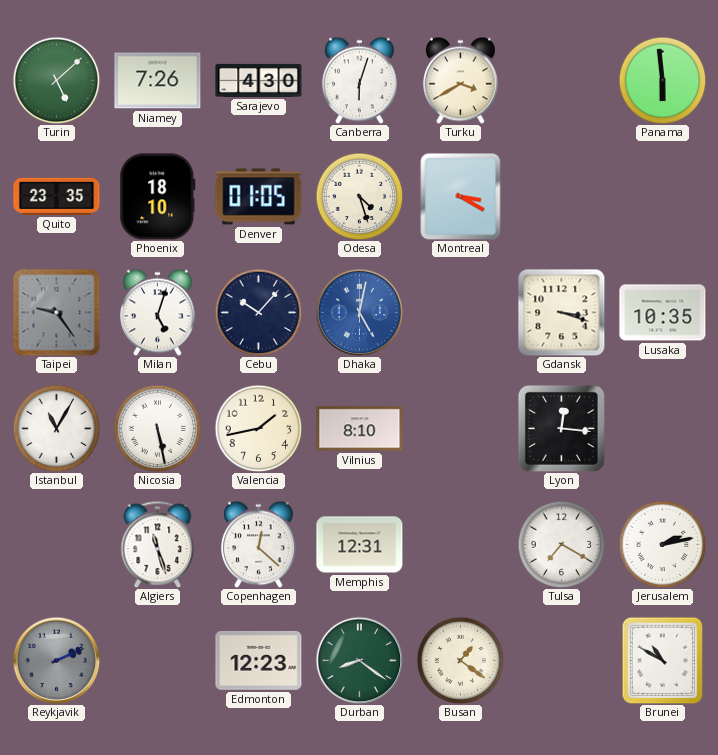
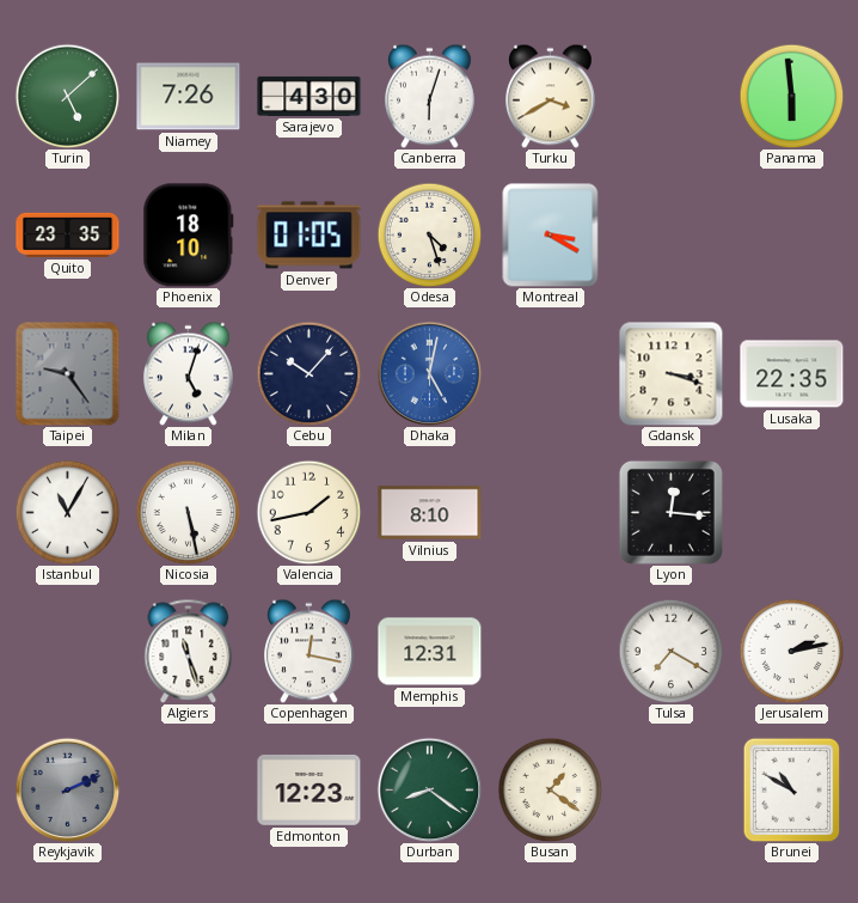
Lusaka: 10:35 -> 22:35
Copenhagen: 12:22 -> 12:17
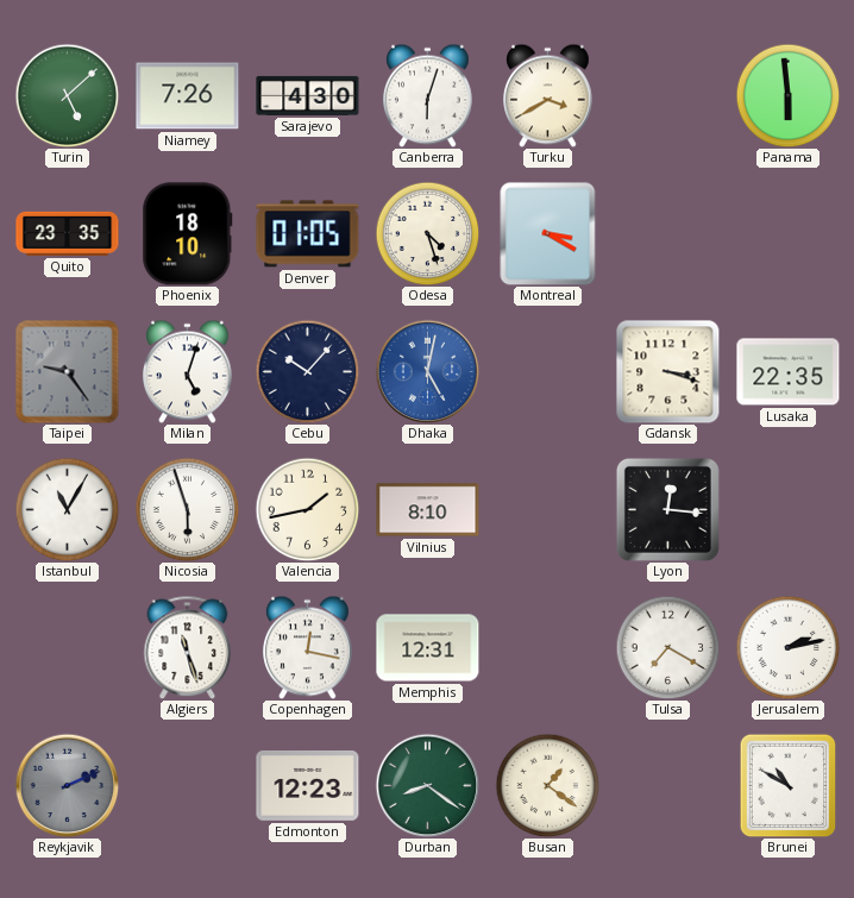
Nicosia: 5:28 -> 5:57
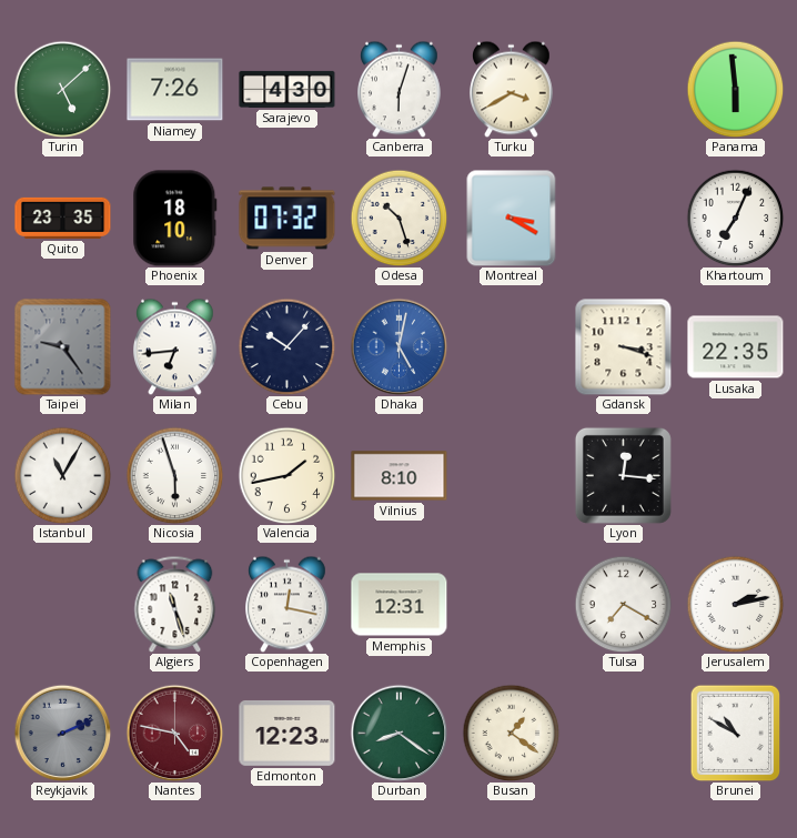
Denver: 01:05 -> 07:32
Odesa: 4:27 -> 10:27
Khartoum: none -> 7:04
Milan: 5:03 -> 6:44
Nantes: none -> 4:47
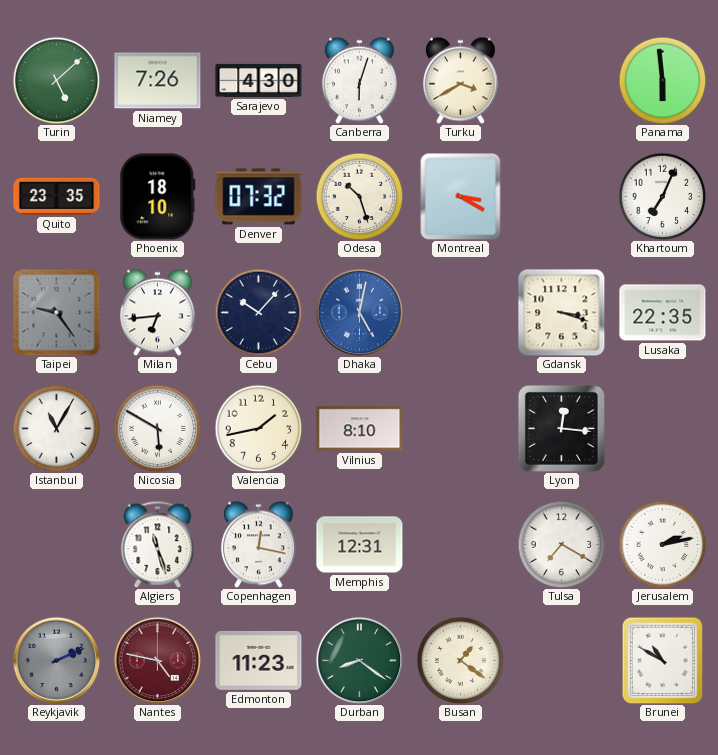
Nicosia: 5:57 -> 5:50
Edmonton: 12:23 -> 11:23
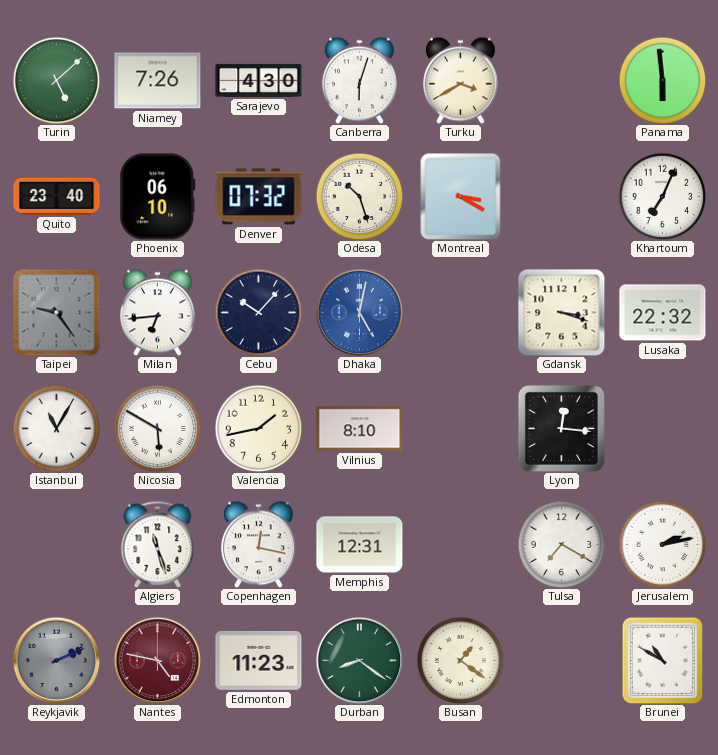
Quito: 23:35 -> 23:40
Phoenix: 18:10 -> 06:10
Lusaka: 22:35 -> 22:32
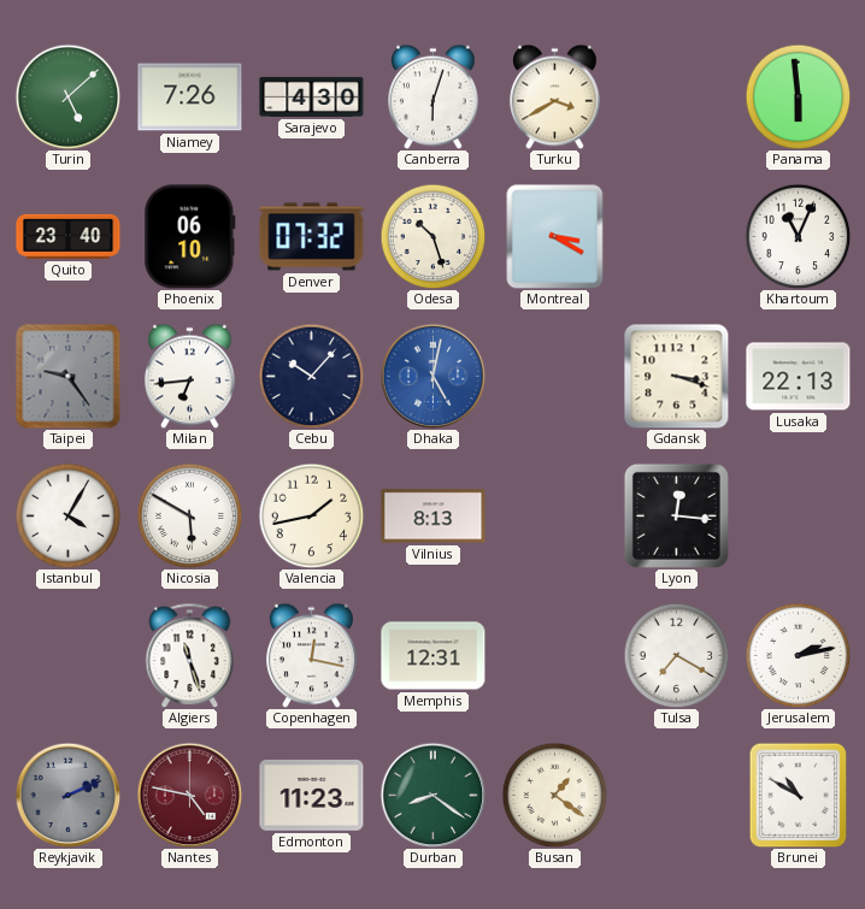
Khartoum: 7:04 -> 11:04
Lusaka: 22:32 -> 22:13
Istanbul: 11:05 -> 4:05
Vilnius: 8:10 -> 8:13
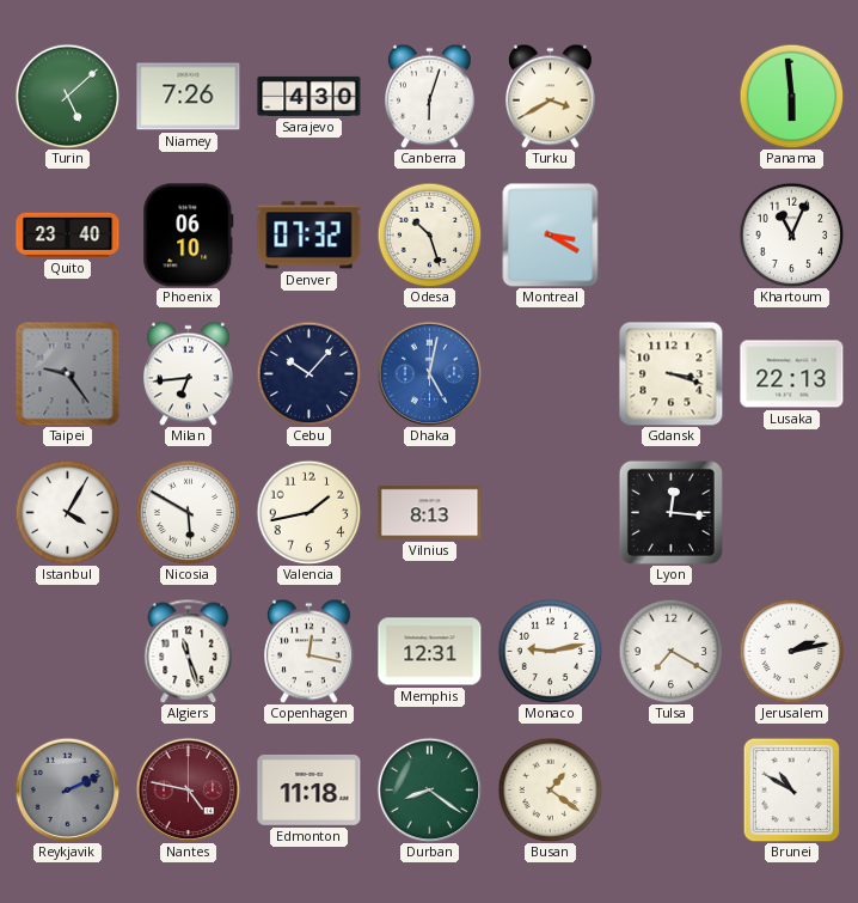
Monaco: none -> 9:13
Edmonton: 11:23 -> 11:18
